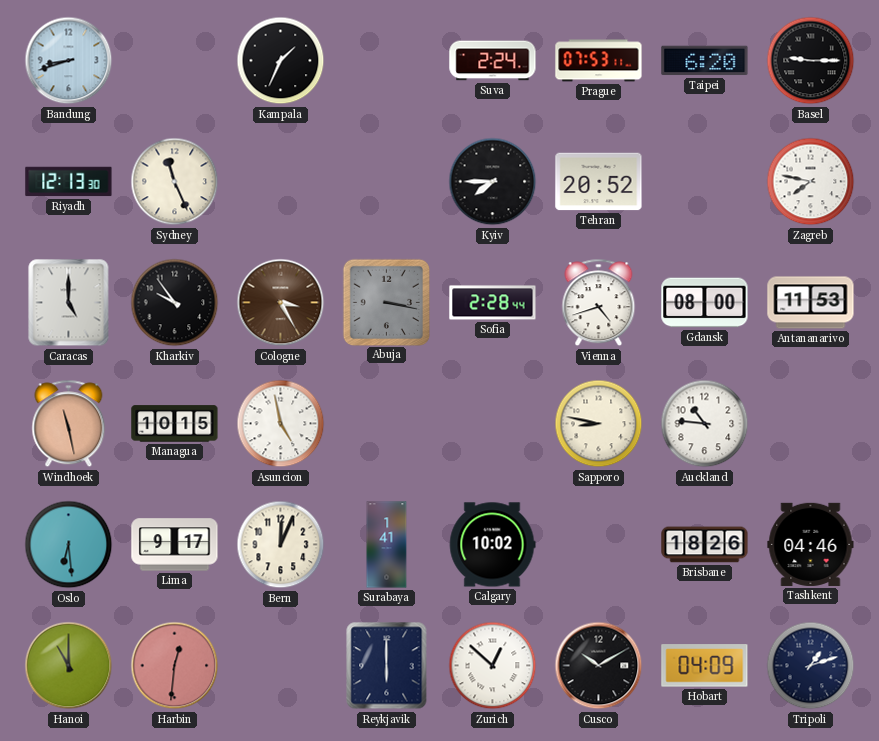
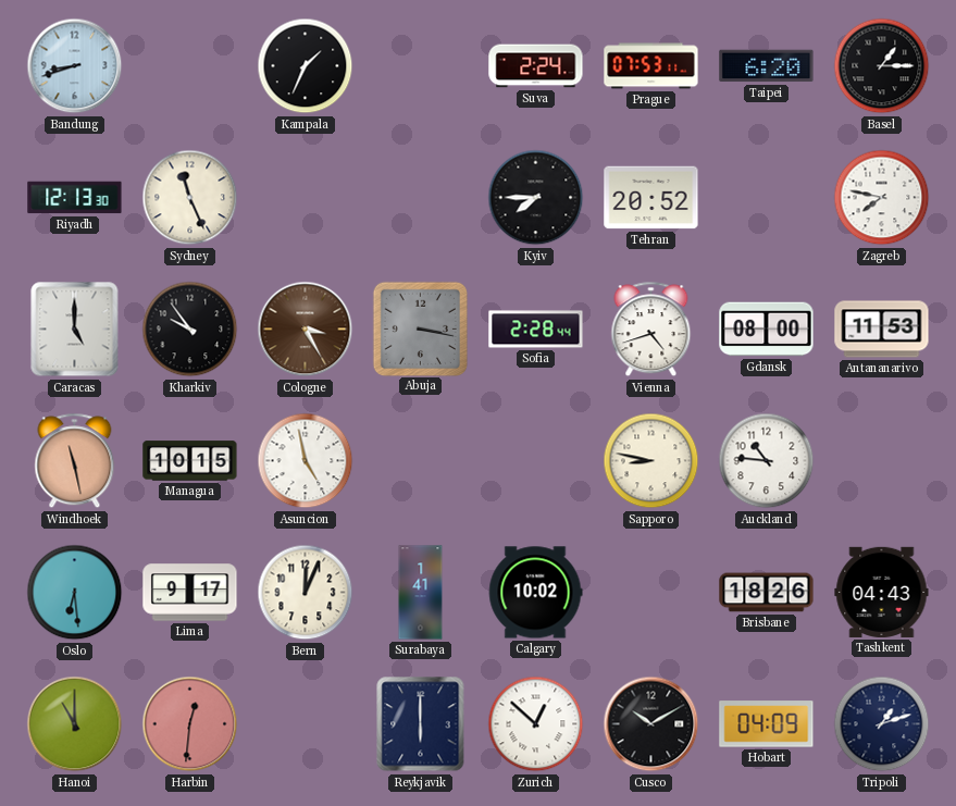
Basel: 9:15 -> 1:15
Tashkent: 04:46 -> 04:43
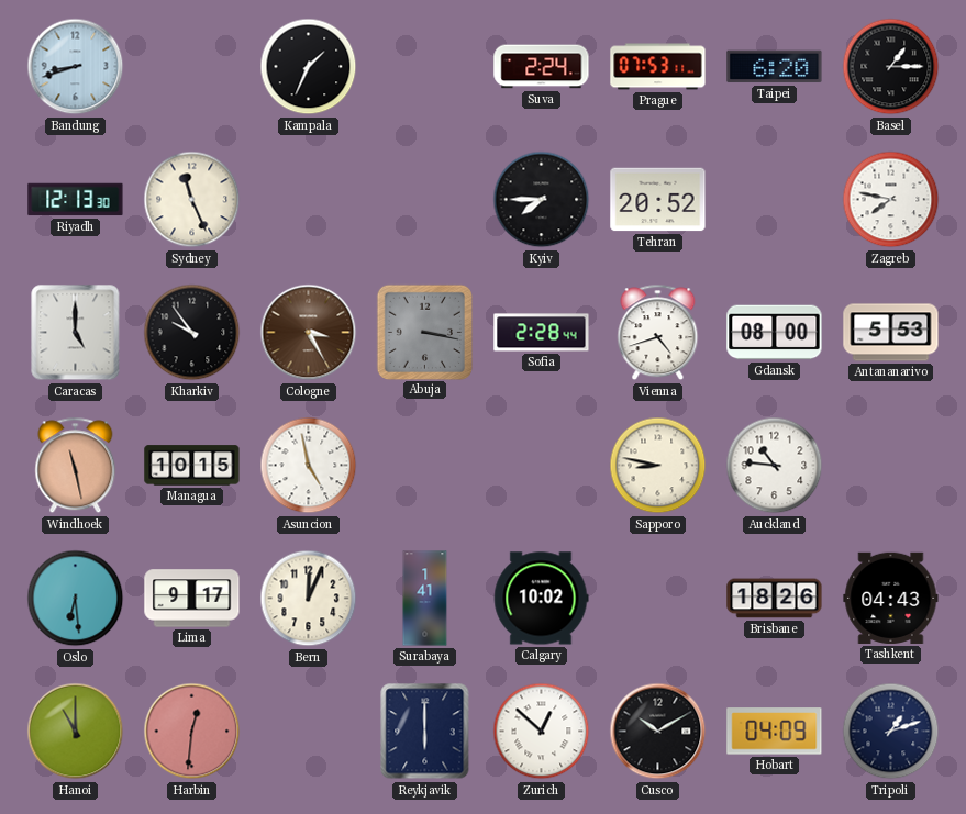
Antananarivo: 11:53 -> 5:53
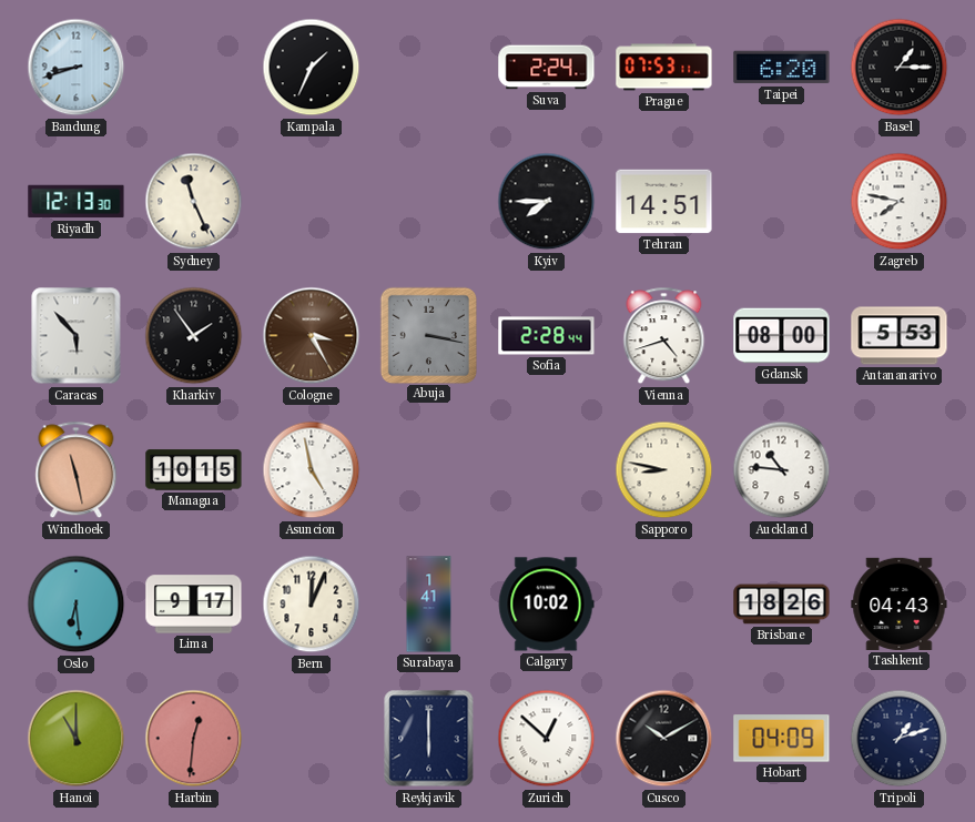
Tehran: 20:52 -> 14:51
Caracas: 5:00 -> 5:53
Kharkiv: 9:54 -> 1:54
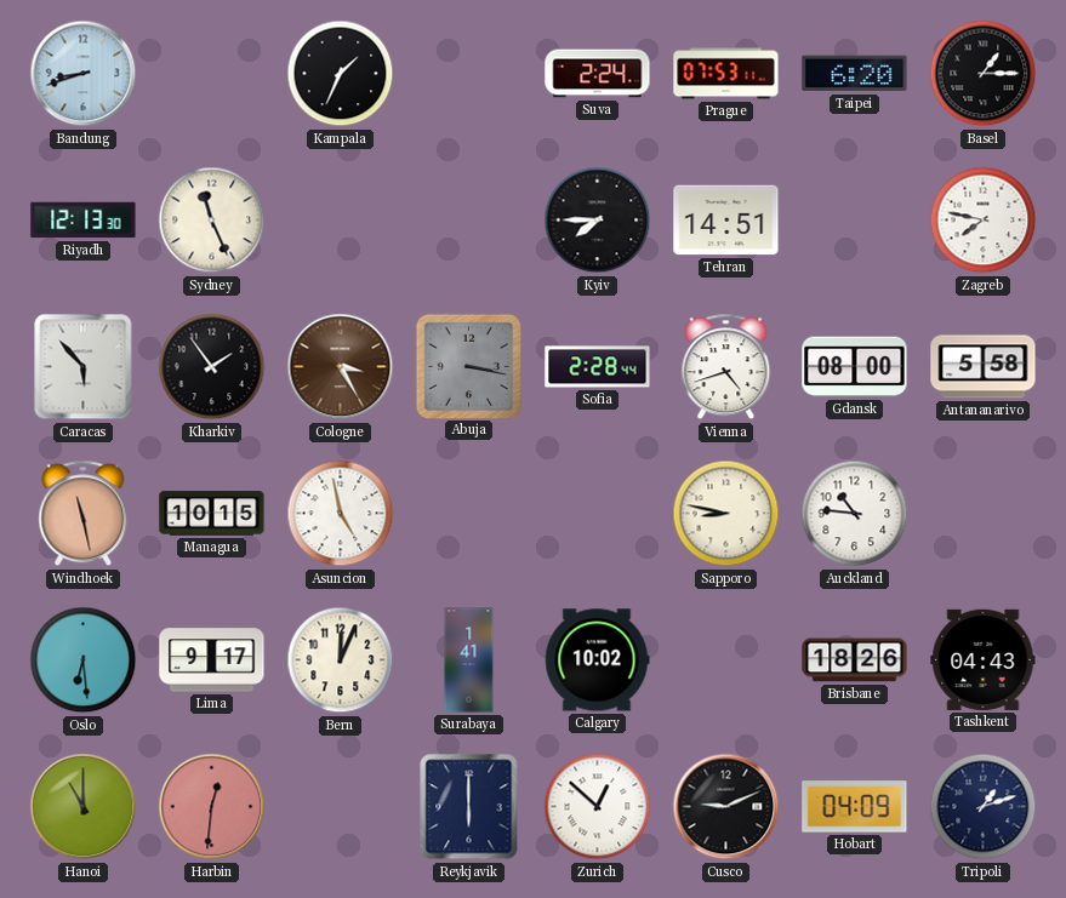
Antananarivo: 5:53 -> 5:58
Cusco: 10:10 -> 9:11
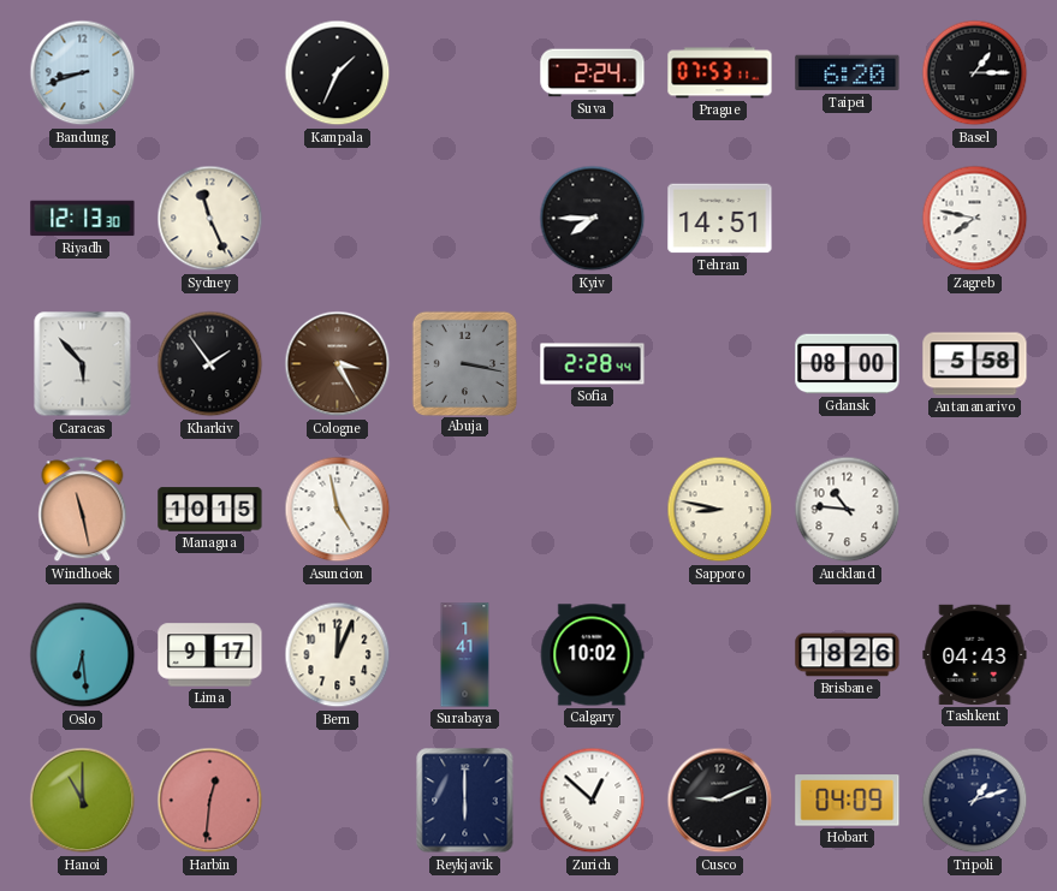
Vienna: 4:42 -> none
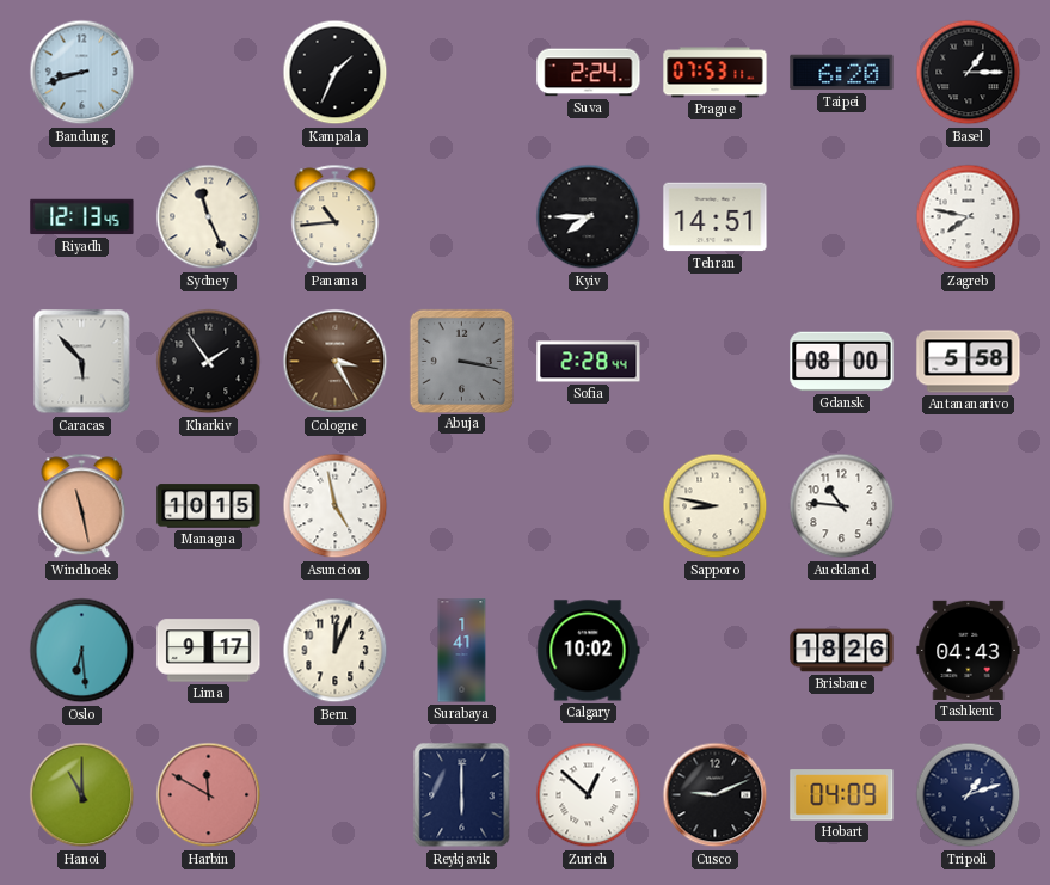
Riyadh: 12:13:30 -> 12:13:45
Panama: none -> 10:44
Harbin: 12:31 -> 11:50
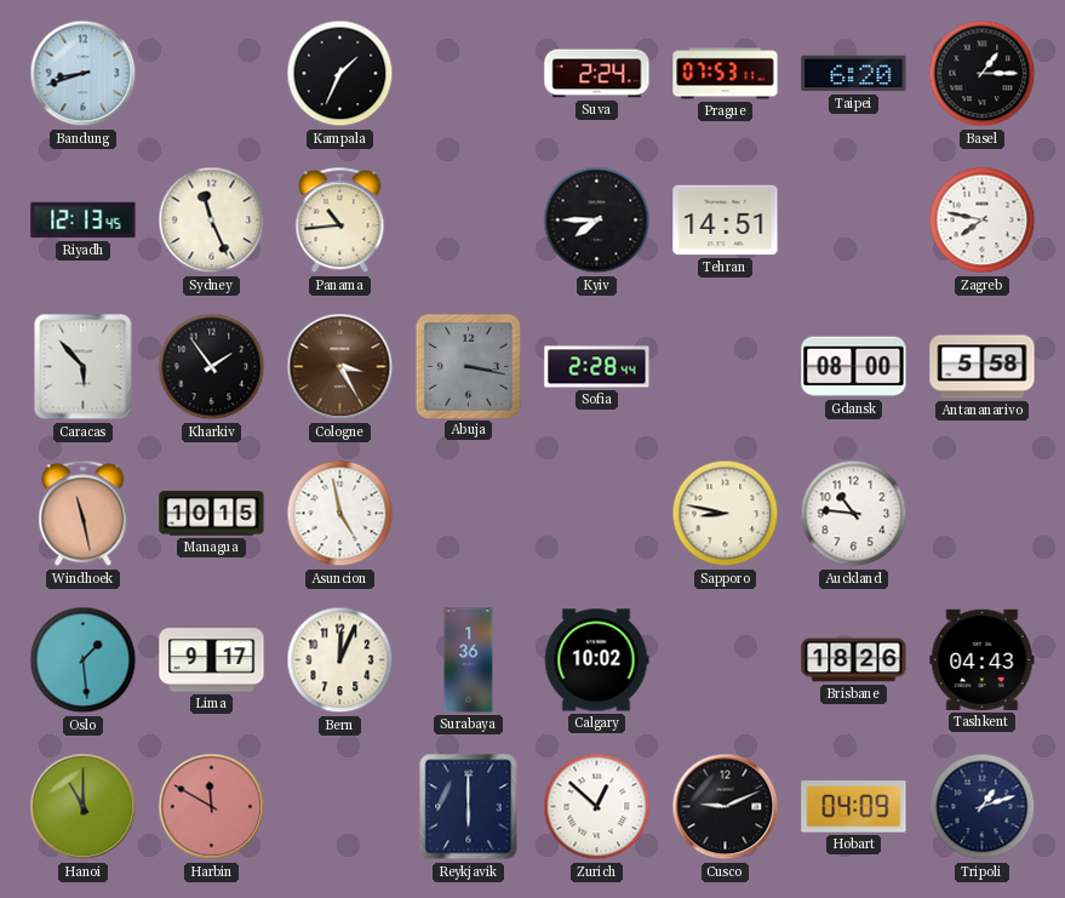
Oslo: 6:29 -> 1:29
Surabaya: 1:41 -> 1:36
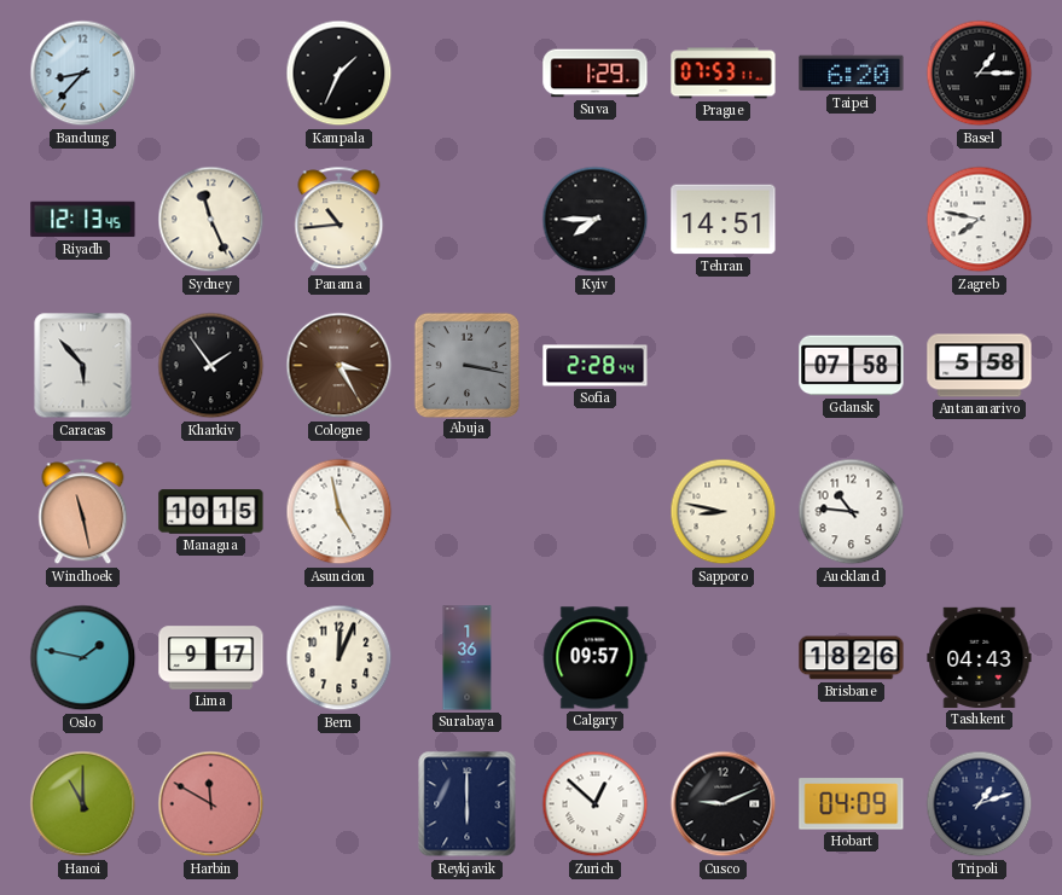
Bandung: 8:42 -> 8:37
Suva: 2:24 -> 1:29
Gdansk: 08:00 -> 07:58
Oslo: 1:29 -> 1:47
Calgary: 10:02 -> 09:57
